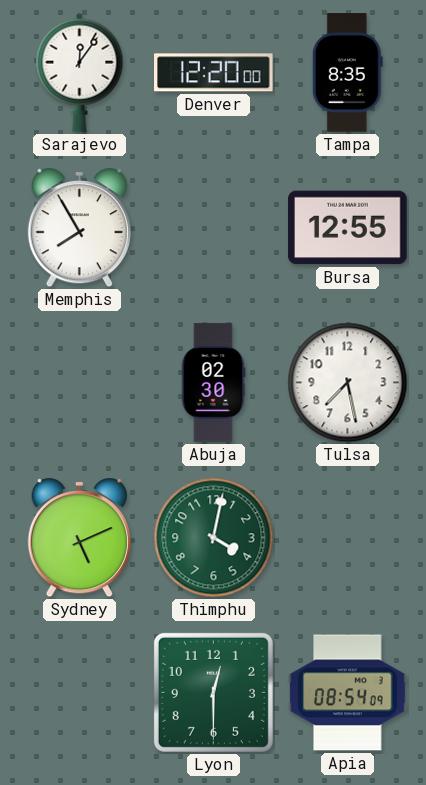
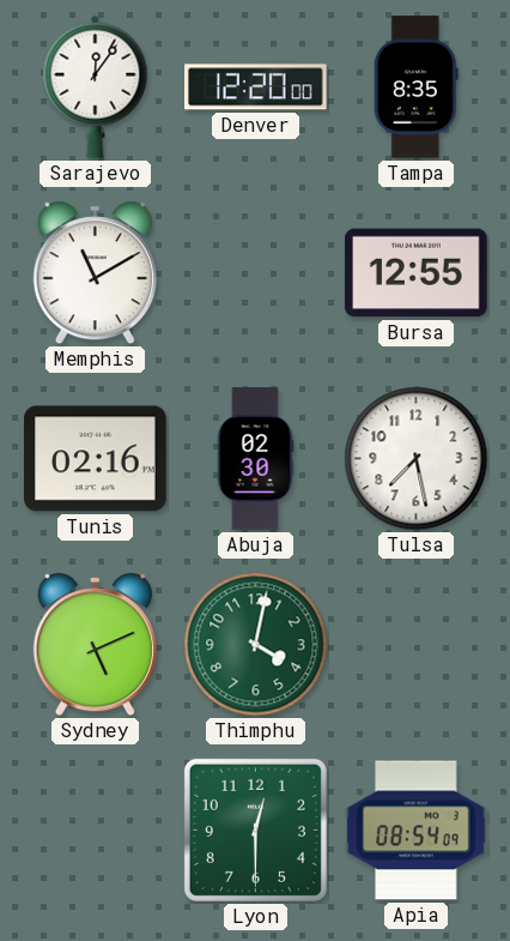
Memphis: 7:55 -> 11:10
Tunis: none -> 02:16
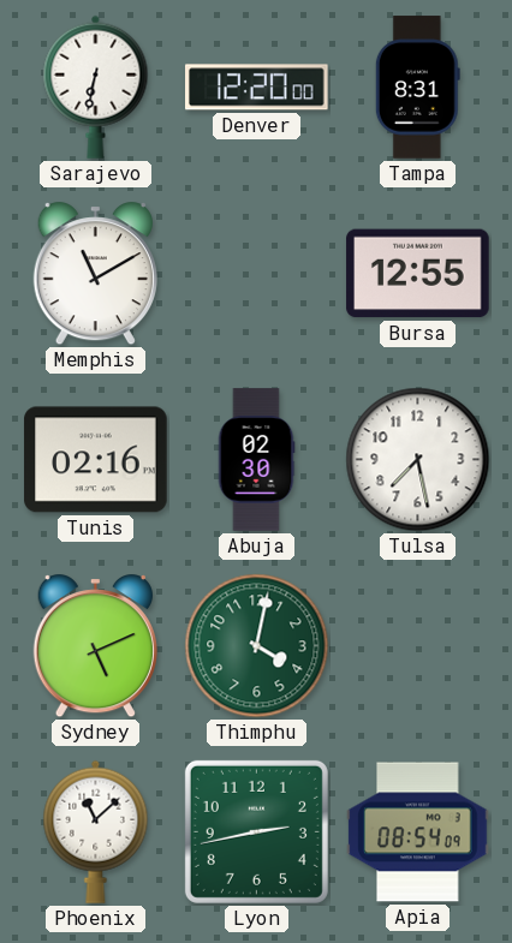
Sarajevo: 12:06 -> 6:32
Tampa: 8:35 -> 8:31
Phoenix: none -> 11:08
Lyon: 12:30 -> 2:43
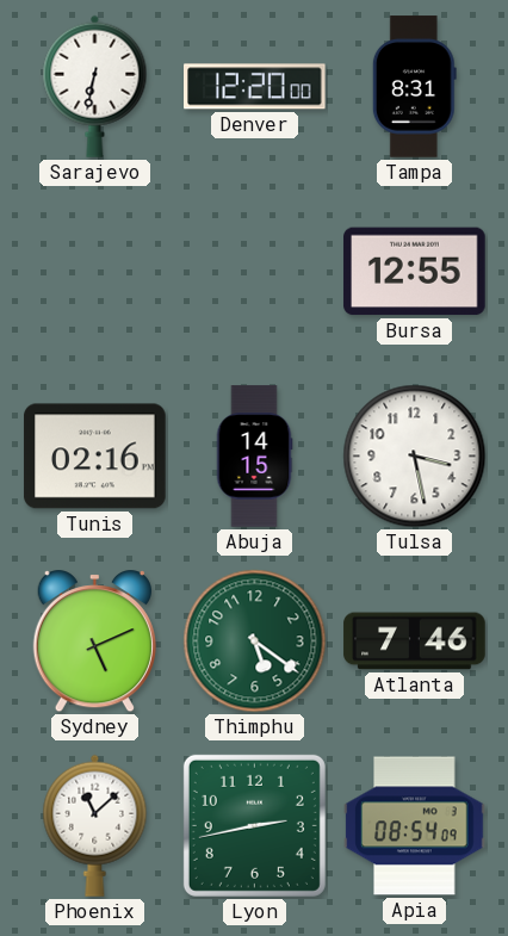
Memphis: 11:10 -> none
Abuja: 02:30 -> 14:15
Tulsa: 7:28 -> 3:28
Thimphu: 4:02 -> 5:21
Atlanta: none -> 7:46
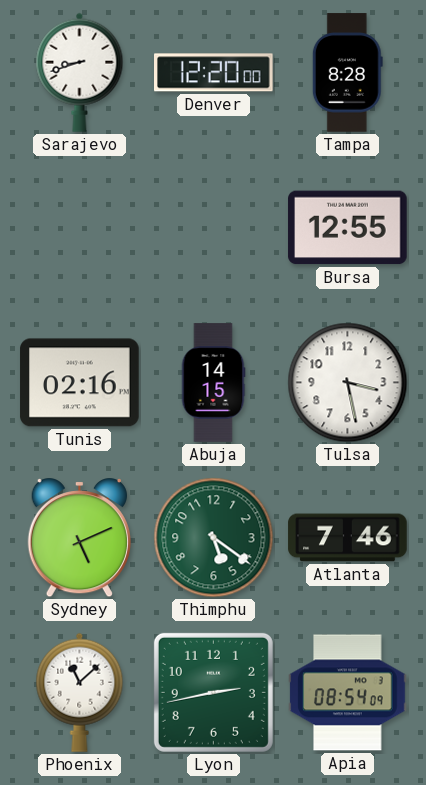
Sarajevo: 6:32 -> 8:42
Tampa: 8:31 -> 8:28
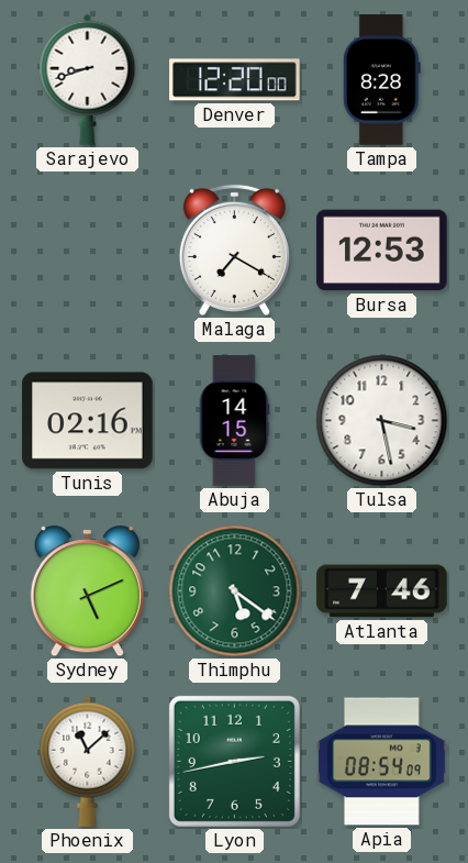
Malaga: none -> 7:20
Bursa: 12:55 -> 12:53
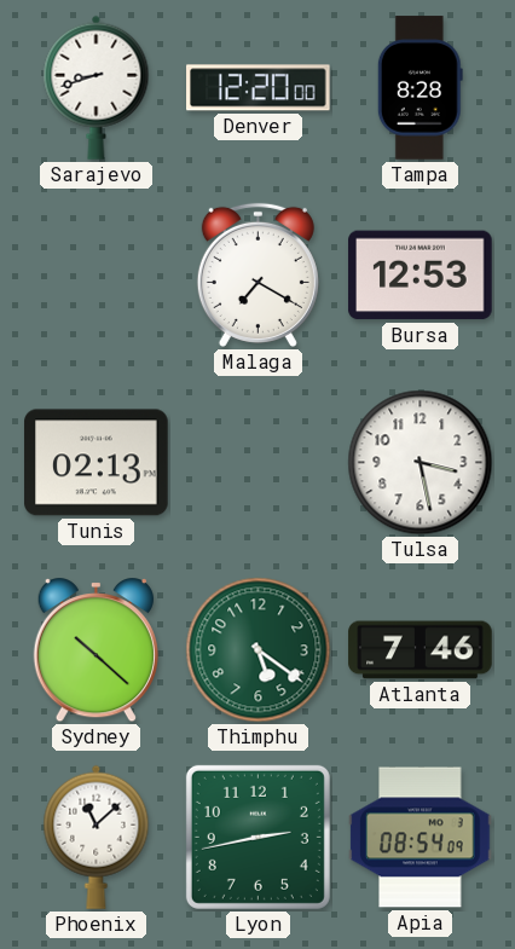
Tunis: 02:16 -> 02:13
Abuja: 14:15 -> none
Sydney: 5:11 -> 10:22
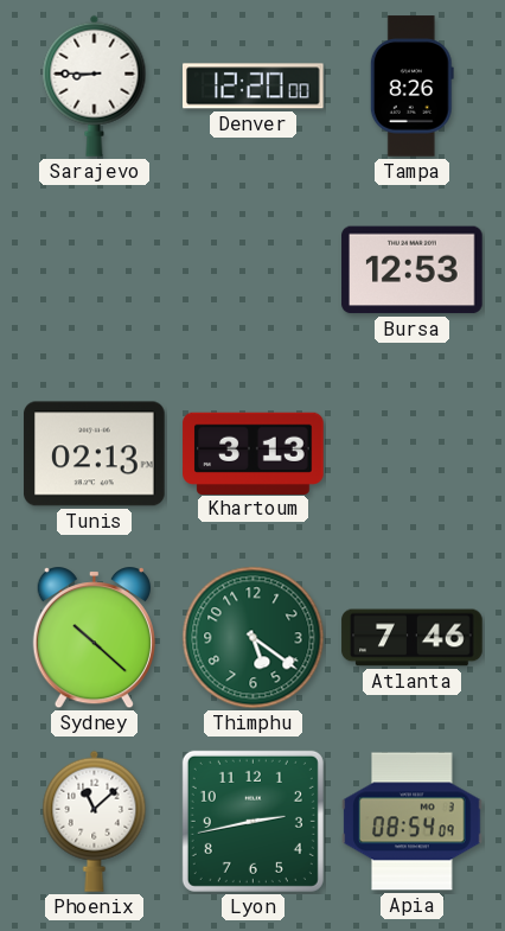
Sarajevo: 8:42 -> 8:45
Tampa: 8:28 -> 8:26
Malaga: 7:20 -> none
Khartoum: none -> 3:13
Tulsa: 3:28 -> none
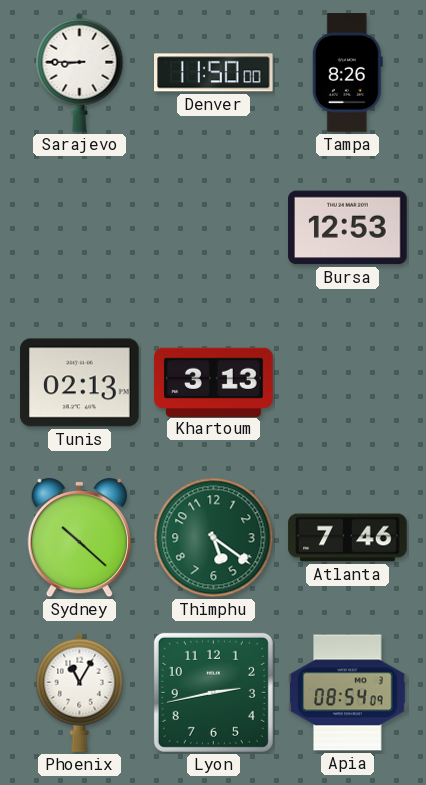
Denver: 12:20 -> 11:50
Phoenix: 11:08 -> 11:05
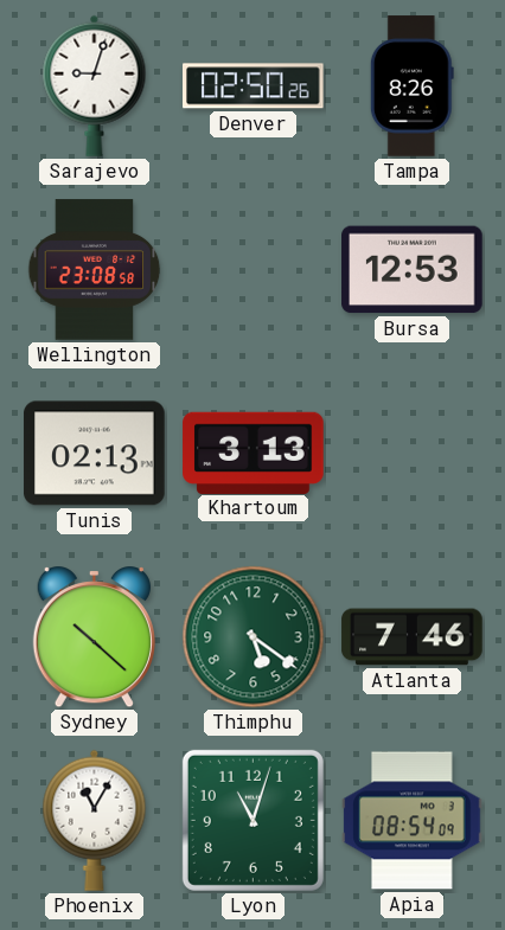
Sarajevo: 8:45 -> 9:03
Denver: 11:50 -> 02:50
Wellington: none -> 23:08
Lyon: 2:43 -> 11:03
